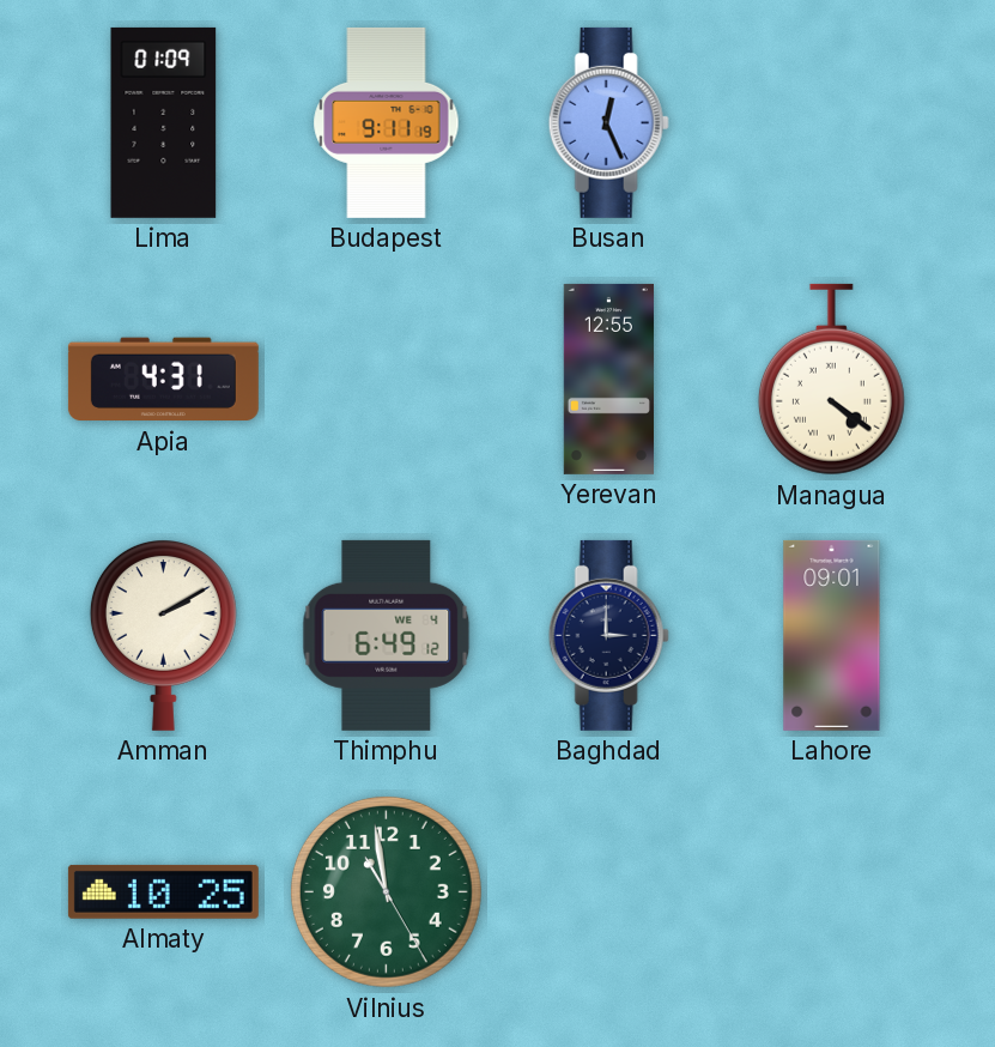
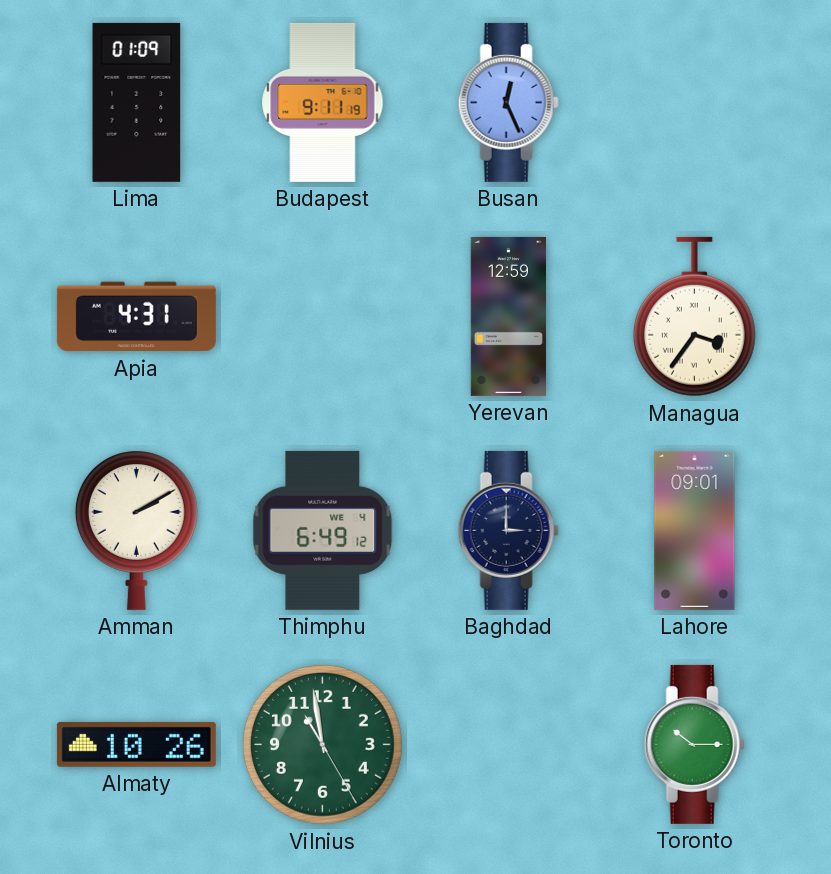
Yerevan: 12:55 -> 12:59
Managua: 4:21 -> 3:36
Almaty: 10:25 -> 10:26
Toronto: none -> 10:15
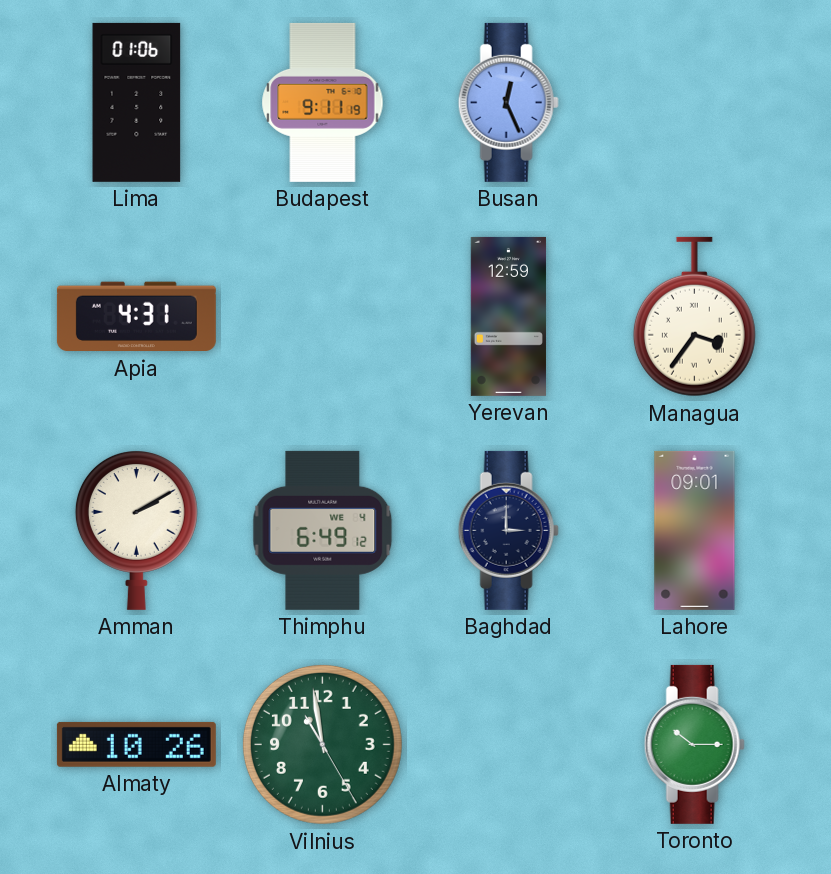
Lima: 01:09 -> 01:06
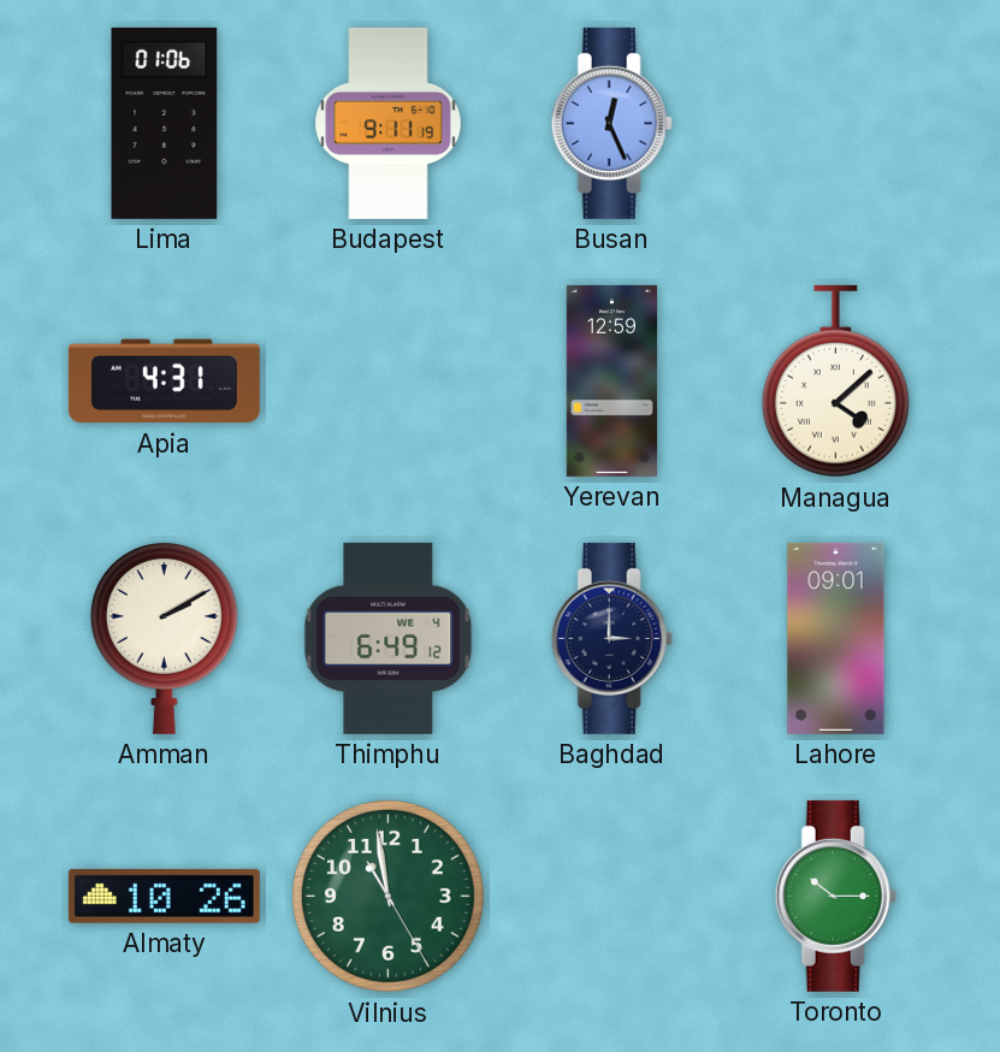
Managua: 3:36 -> 4:08
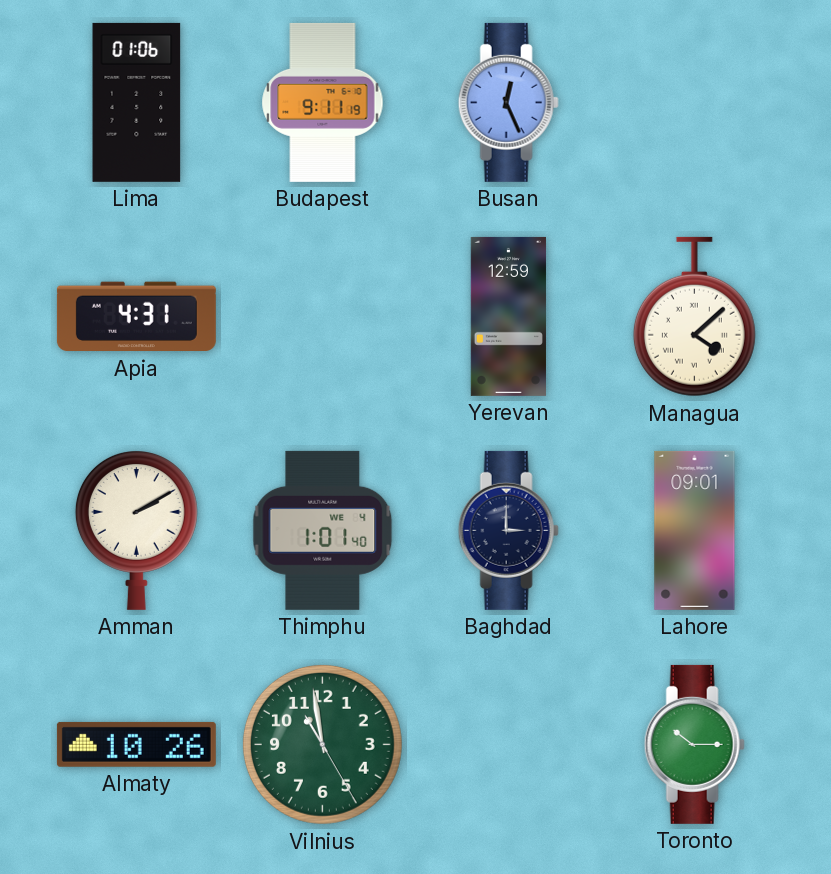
Thimphu: 6:49 -> 1:01
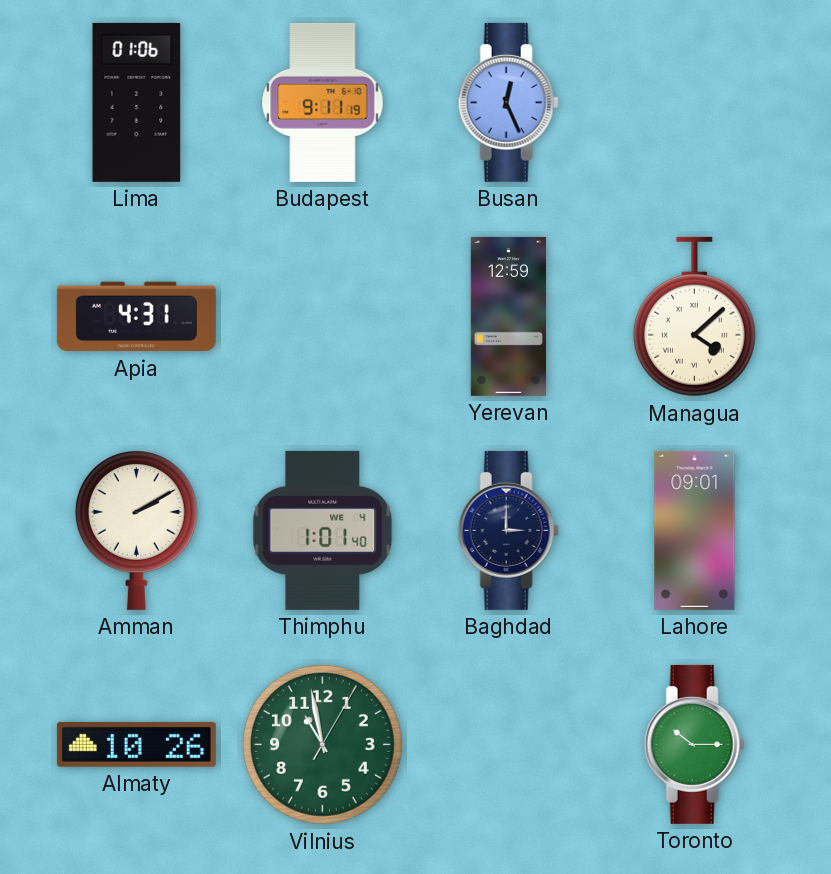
Vilnius: 10:58:25 -> 10:58:05
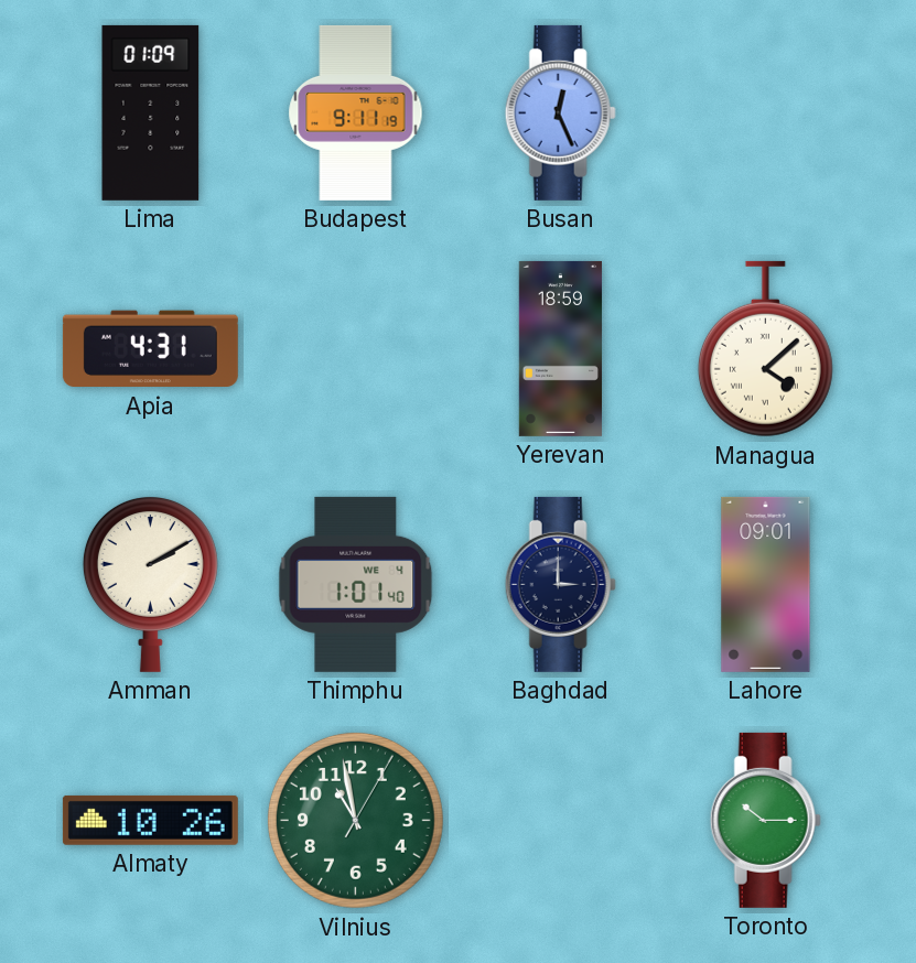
Lima: 01:06 -> 01:09
Yerevan: 12:59 -> 18:59
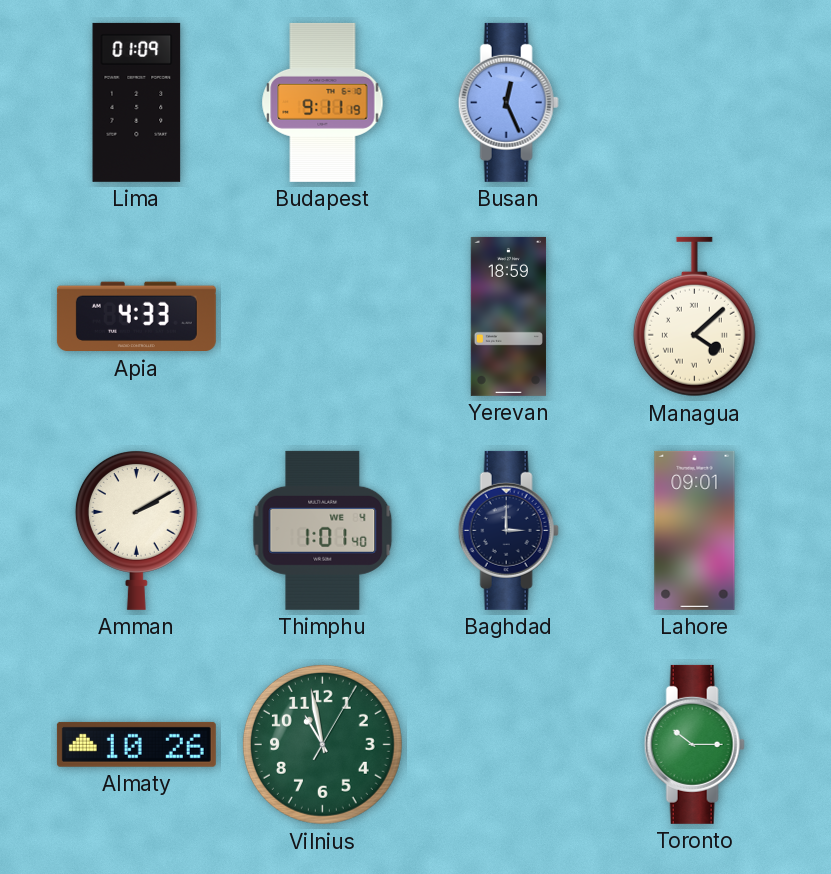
Apia: 4:31 -> 4:33
